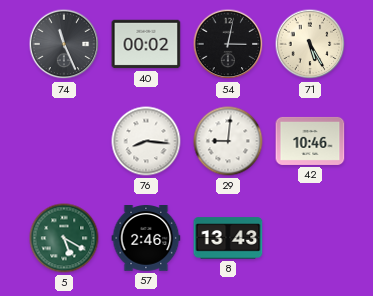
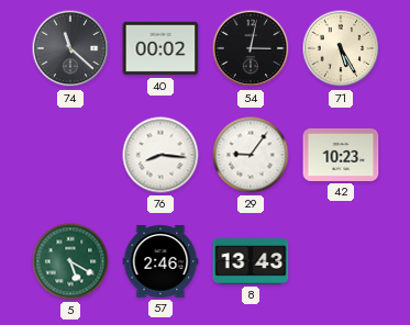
74: 11:26 -> 11:22
29: 9:01 -> 9:06
42: 10:46 -> 10:23
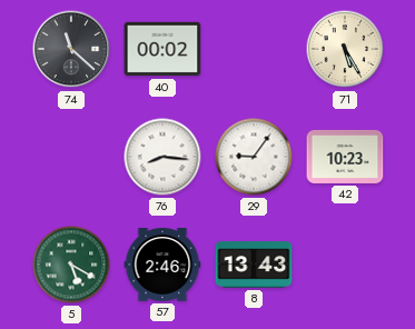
54: 3:02 -> none
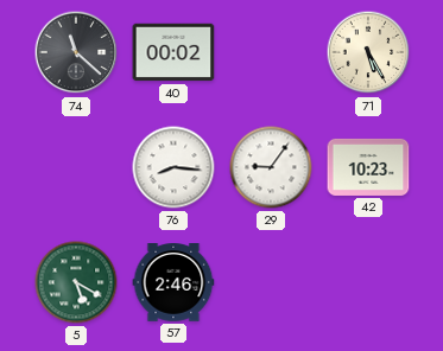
8: 13:43 -> none
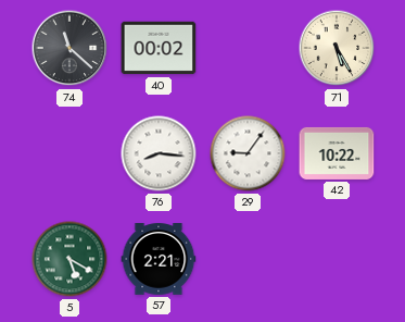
42: 10:23 -> 10:22
57: 2:46 -> 2:21
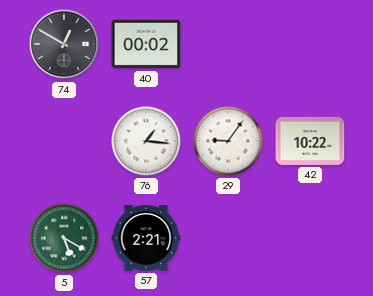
74: 11:22 -> 12:50
71: 5:25 -> none
76: 8:16 -> 1:16
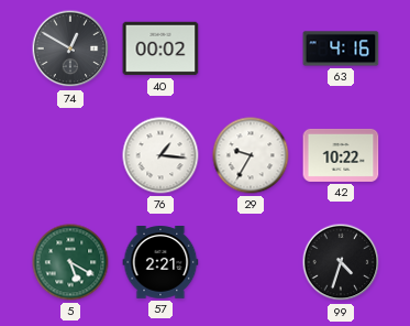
63: none -> 4:16
29: 9:06 -> 9:35
99: none -> 4:33
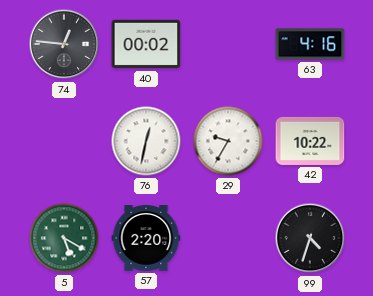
74: 12:50 -> 12:46
76: 1:16 -> 12:32
57: 2:21 -> 2:20
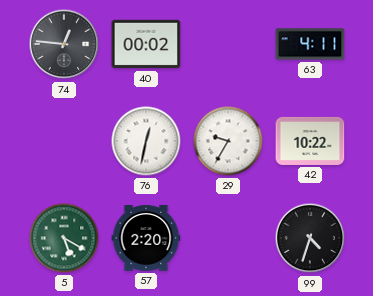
63: 4:16 -> 4:11
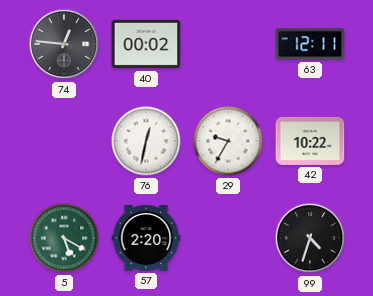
63: 4:11 -> 12:11
